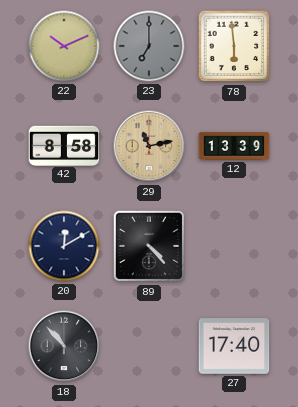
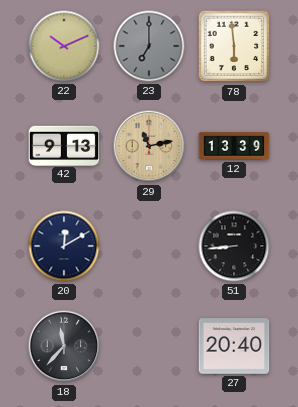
42: 8:58 -> 9:13
89: 4:23 -> none
51: none -> 8:44
18: 10:53 -> 11:37
27: 17:40 -> 20:40
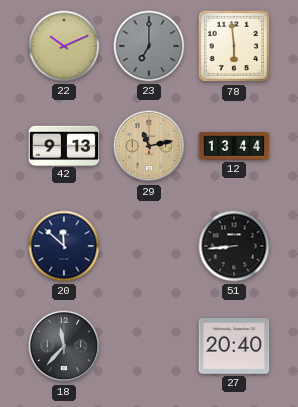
12: 13:39 -> 13:44
20: 12:10 -> 11:52
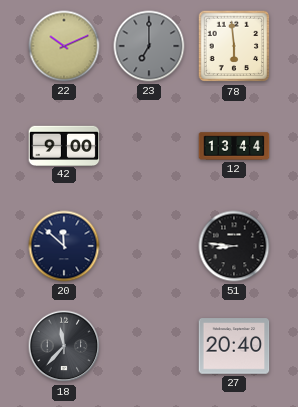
42: 9:13 -> 9:00
29: 11:13 -> none
51: 8:44 -> 8:46
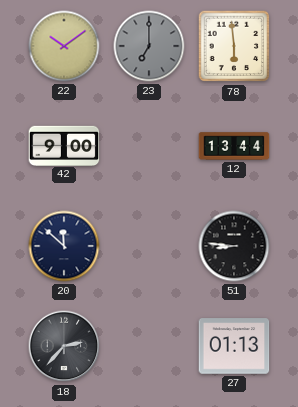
22: 10:11 -> 10:09
18: 11:37 -> 2:37
27: 20:40 -> 01:13
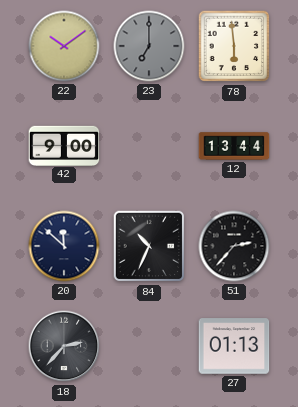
84: none -> 10:34
51: 8:46 -> 2:37
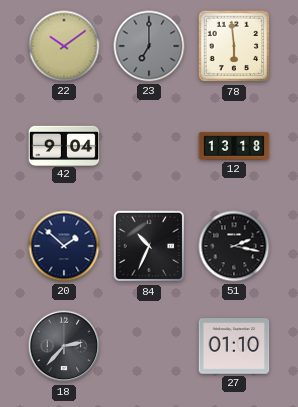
42: 9:00 -> 9:04
12: 13:44 -> 13:18
20: 11:52 -> 1:52
51: 2:37 -> 2:17
27: 01:13 -> 01:10
